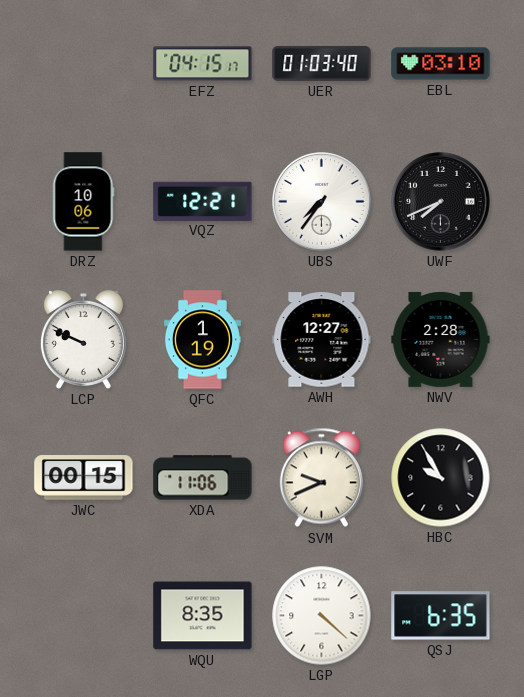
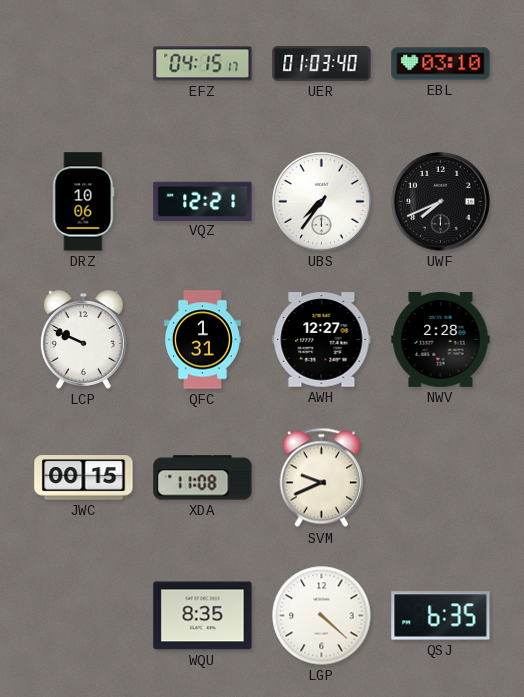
QFC: 1:19 -> 1:31
XDA: 11:06 -> 11:08
HBC: 9:55 -> none
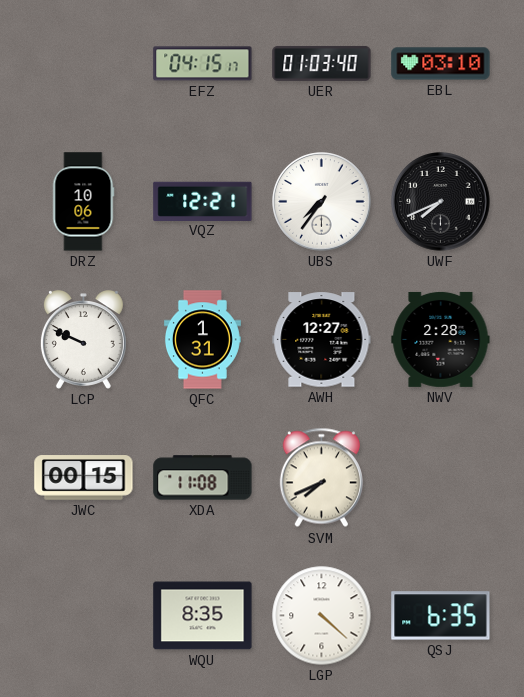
SVM: 9:41 -> 7:41
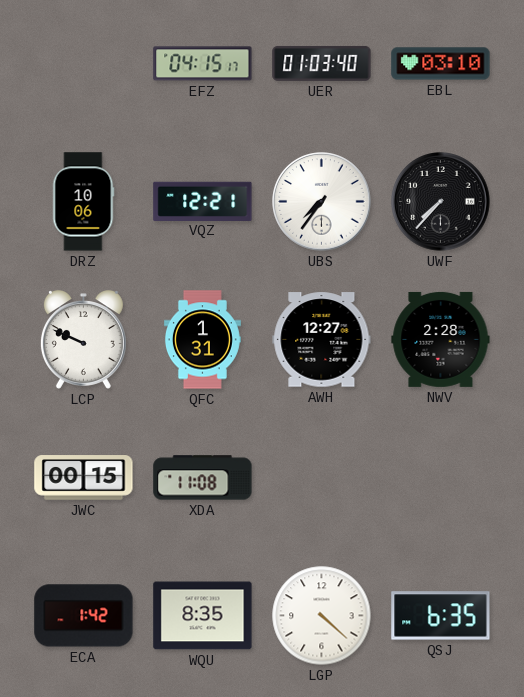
UWF: 7:41 -> 7:37
SVM: 7:41 -> none
ECA: none -> 1:42
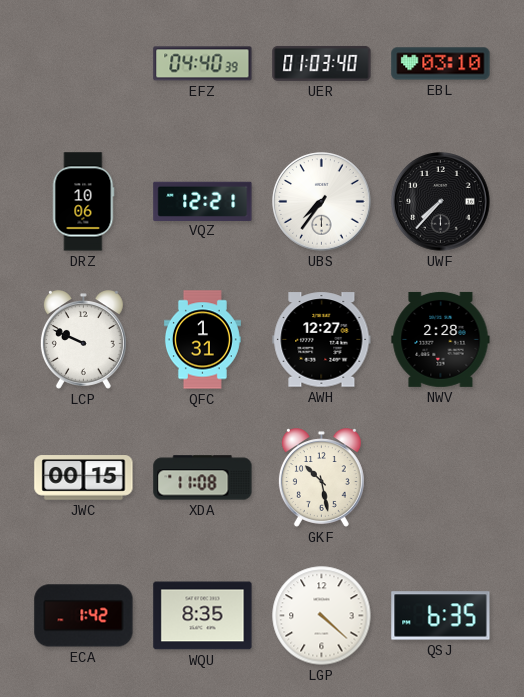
EFZ: 04:15 -> 04:40
GKF: none -> 10:28
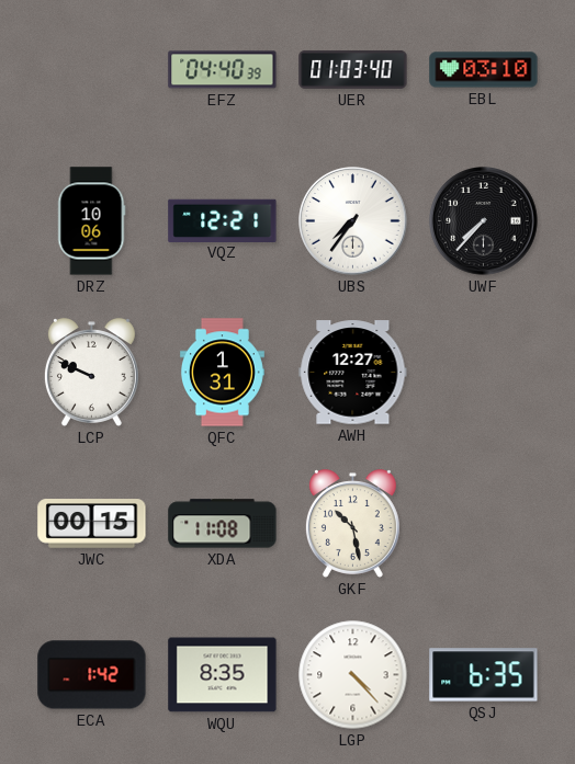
NWV: 2:28 -> none
LGP: 4:22 -> 4:23
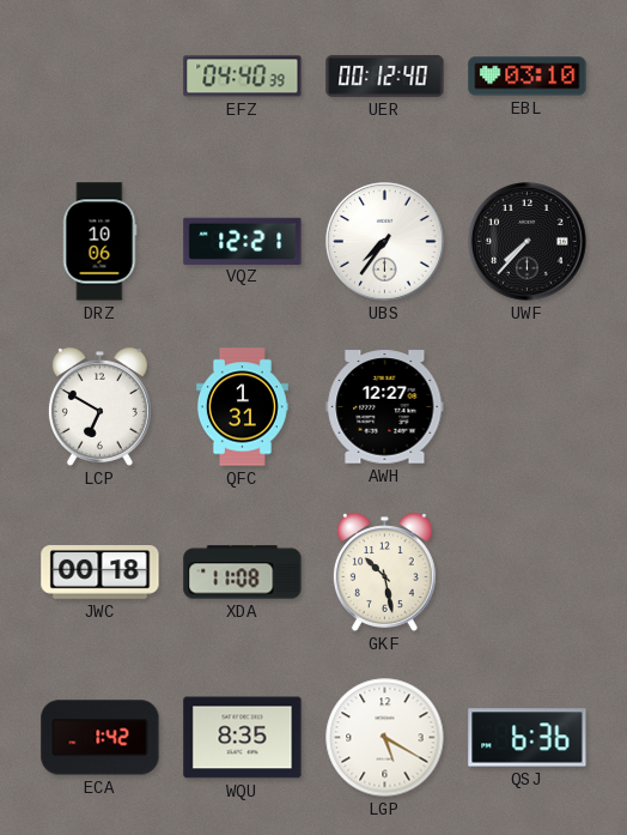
UER: 01:03 -> 00:12
LCP: 9:49 -> 6:50
JWC: 00:15 -> 00:18
LGP: 4:23 -> 5:20
QSJ: 6:35 -> 6:36
